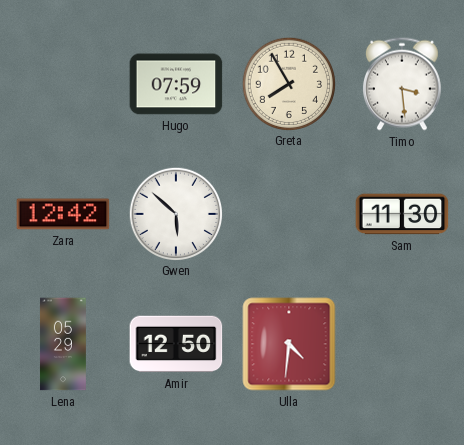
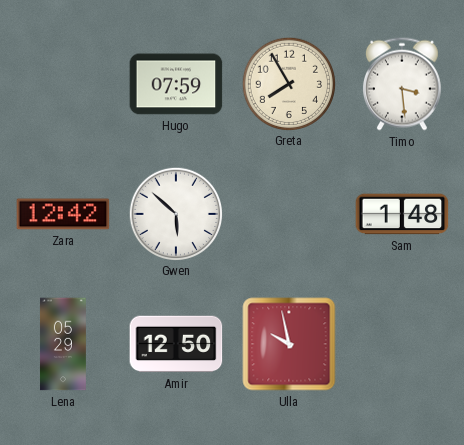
Sam: 11:30 -> 1:48
Ulla: 4:31 -> 9:58
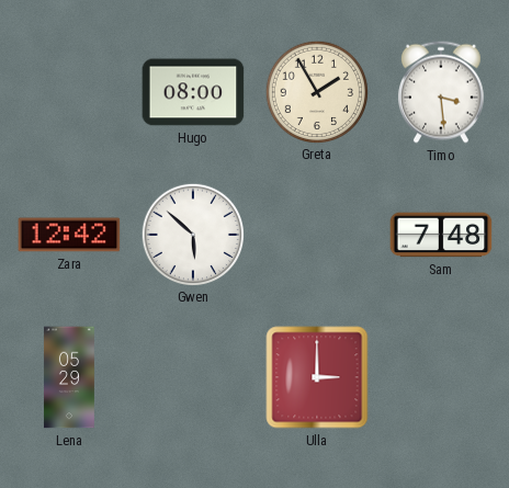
Hugo: 07:59 -> 08:00
Greta: 7:55 -> 1:55
Sam: 1:48 -> 7:48
Amir: 12:50 -> none
Ulla: 9:58 -> 3:00
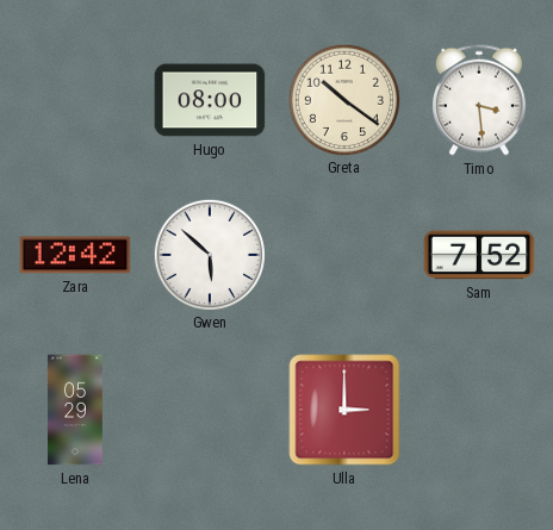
Greta: 1:55 -> 10:21
Sam: 7:48 -> 7:52
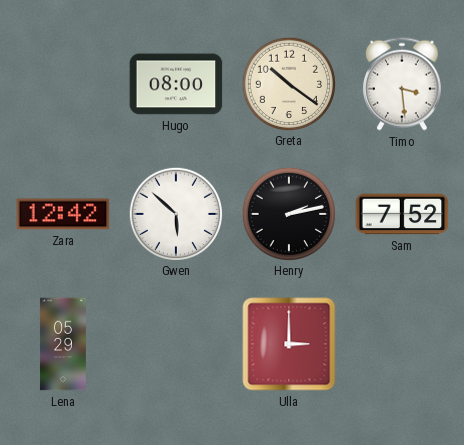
Henry: none -> 2:13
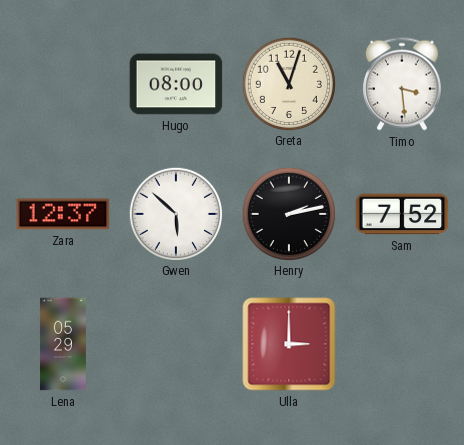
Greta: 10:21 -> 11:03
Zara: 12:42 -> 12:37
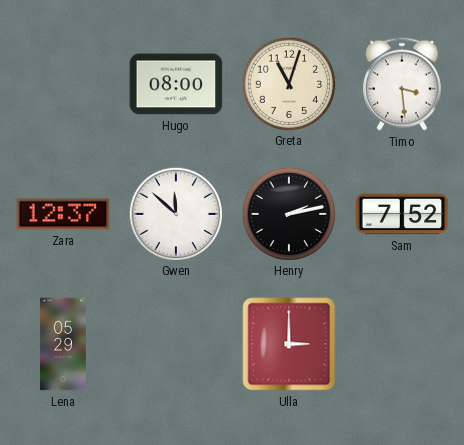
Gwen: 5:52 -> 11:52
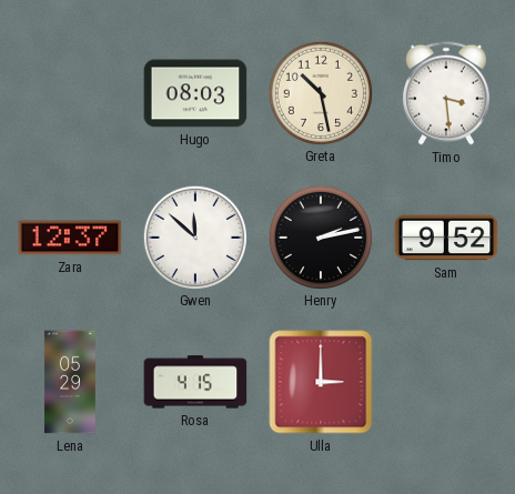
Hugo: 08:00 -> 08:03
Greta: 11:03 -> 10:28
Sam: 7:52 -> 9:52
Rosa: none -> 4:15
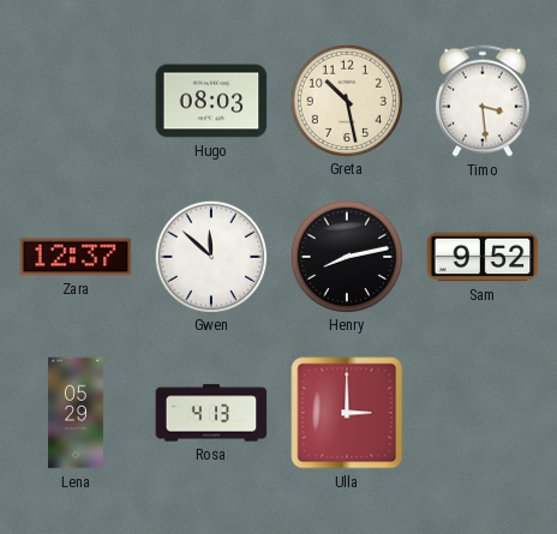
Henry: 2:13 -> 8:13
Rosa: 4:15 -> 4:13
